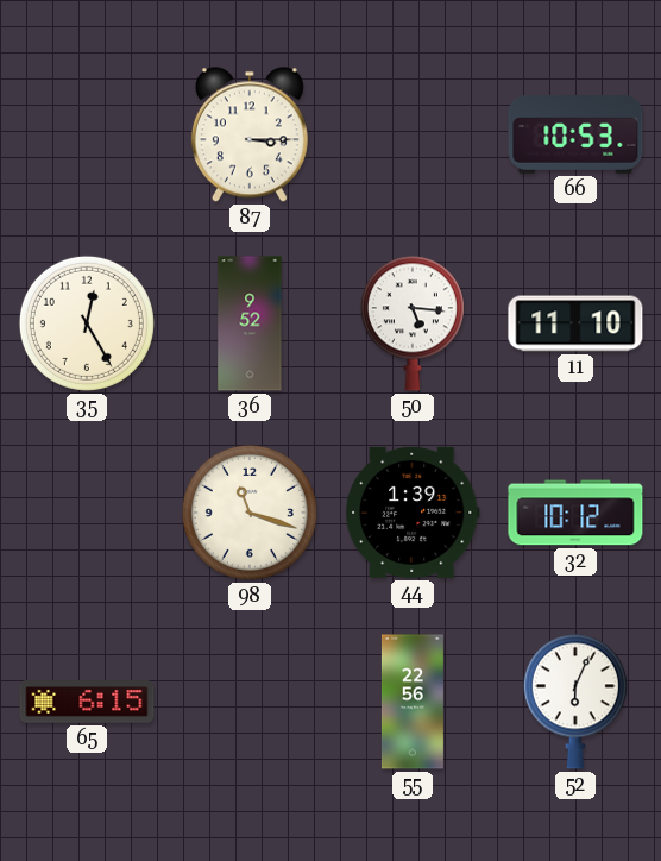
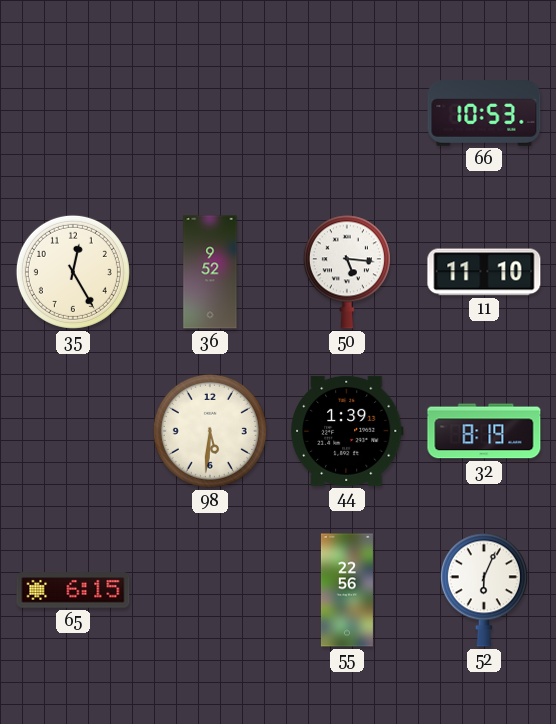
87: 3:15 -> none
98: 11:18 -> 5:31
32: 10:12 -> 8:19
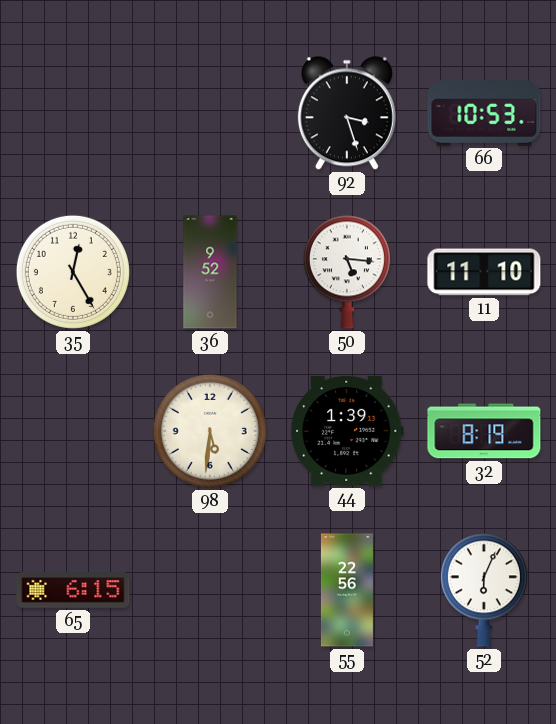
92: none -> 3:27
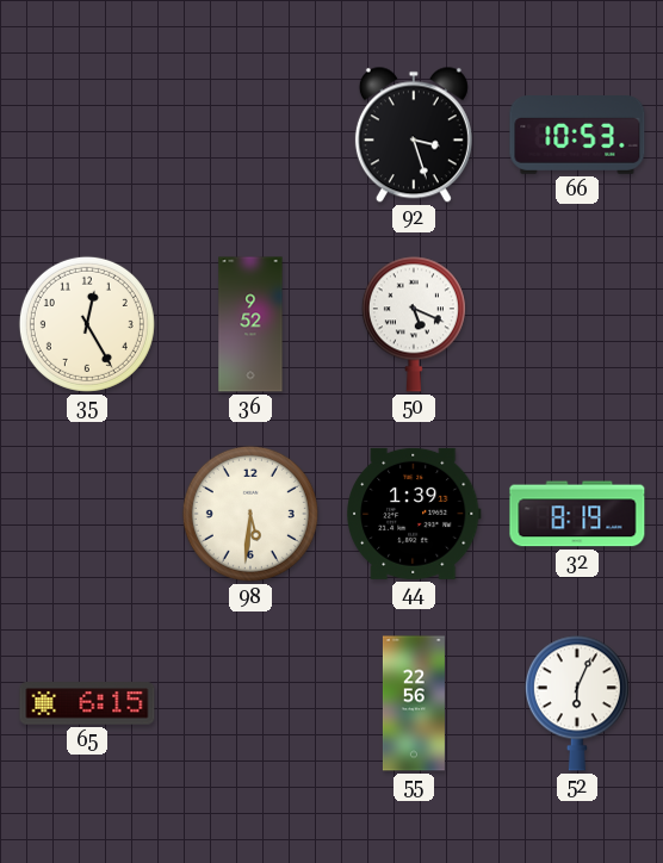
50: 5:16 -> 5:19
11: 11:10 -> none
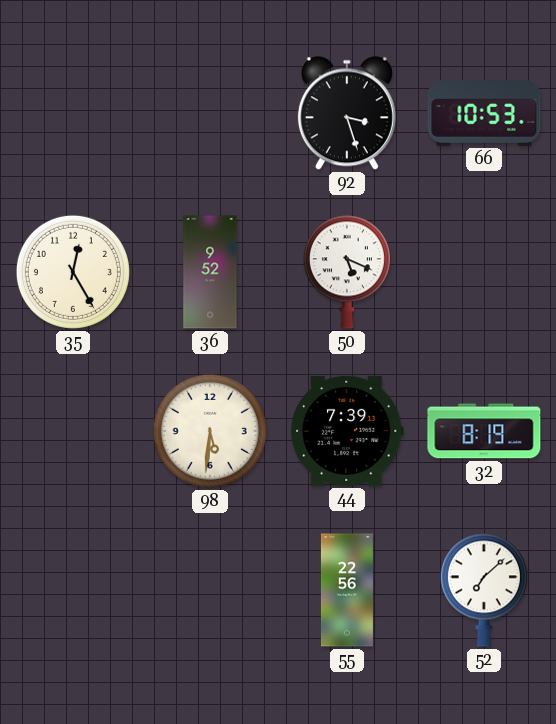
44: 1:39 -> 7:39
65: 6:15 -> none
52: 6:04 -> 7:08
